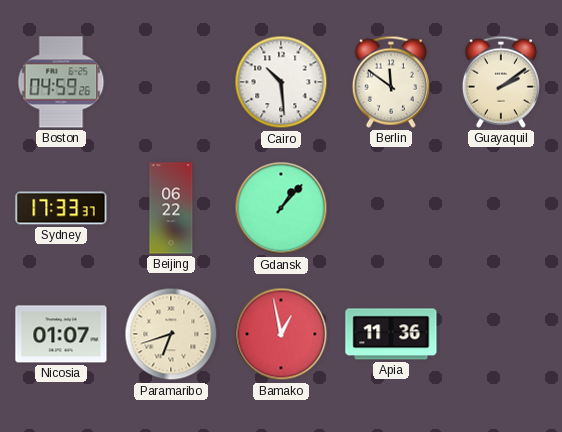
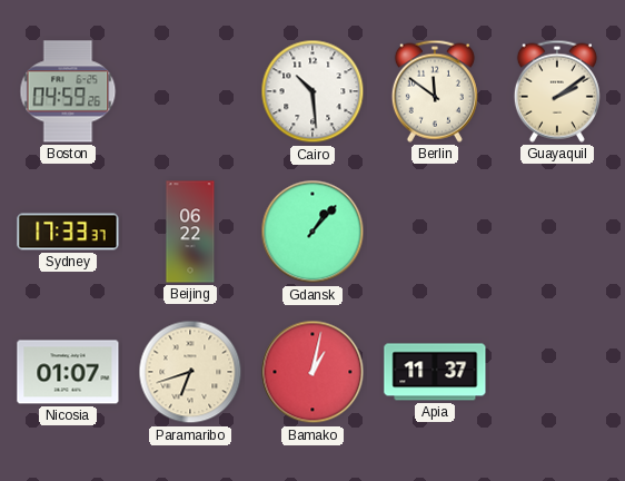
Bamako: 12:58 -> 1:02
Apia: 11:36 -> 11:37
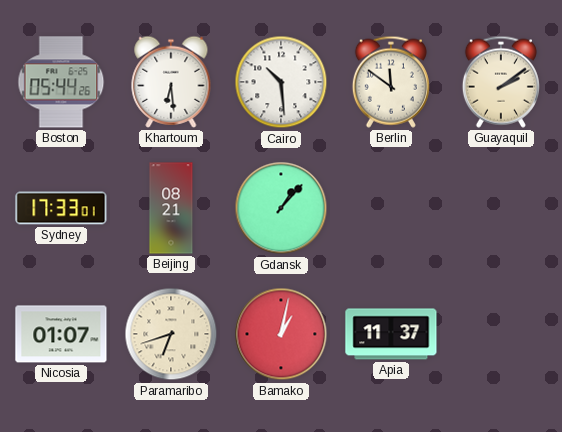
Boston: 04:59 -> 05:44
Khartoum: none -> 6:29
Sydney: 17:33:37 -> 17:33:01
Beijing: 06:22 -> 08:21
